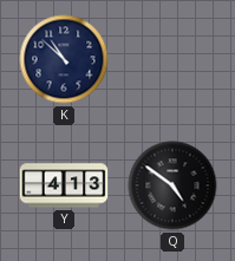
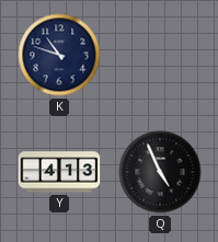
K: 10:52 -> 10:48
Q: 4:51 -> 4:56
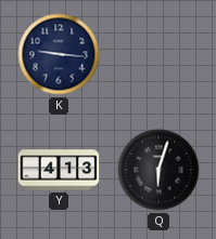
K: 10:48 -> 9:16
Q: 4:56 -> 6:03
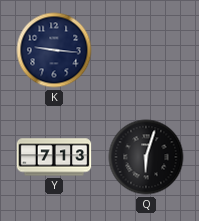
Y: 4:13 -> 7:13
